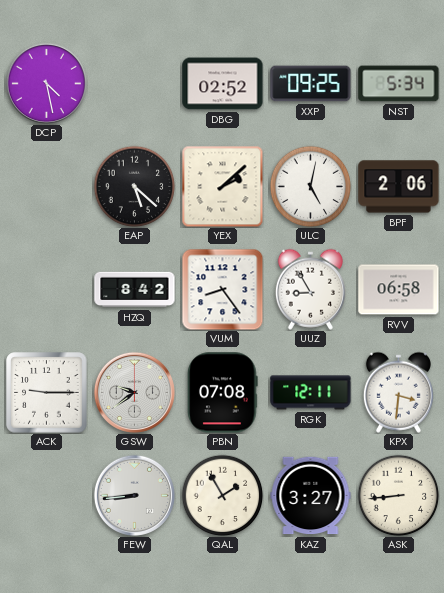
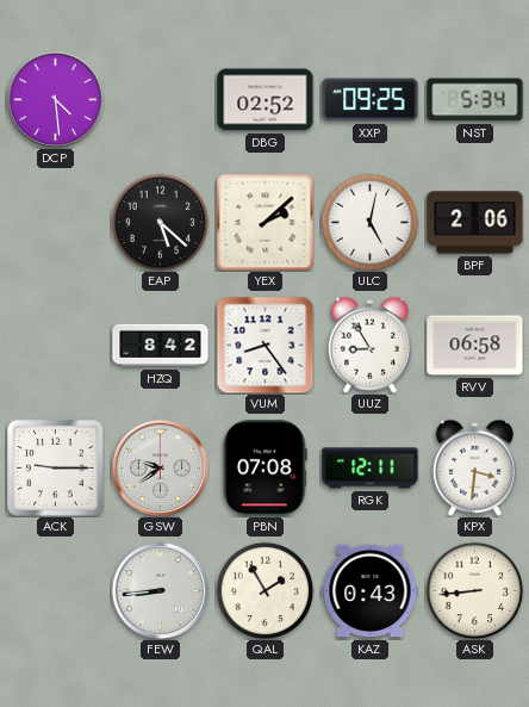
DCP: 4:28 -> 4:29
KAZ: 3:27 -> 0:43
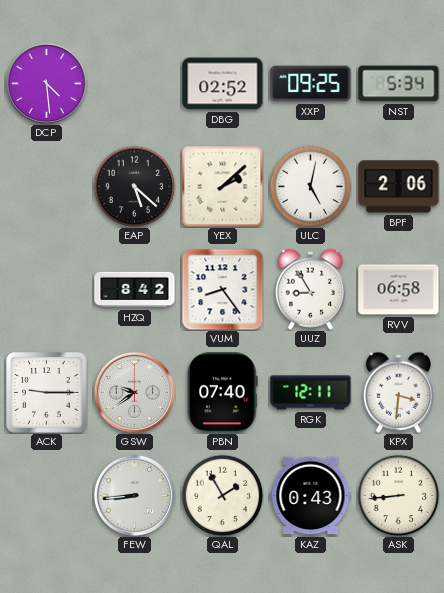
PBN: 07:08 -> 07:40
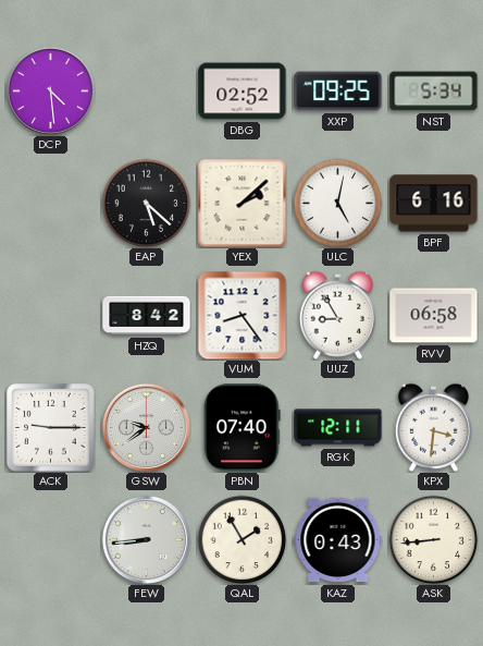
BPF: 2:06 -> 6:16
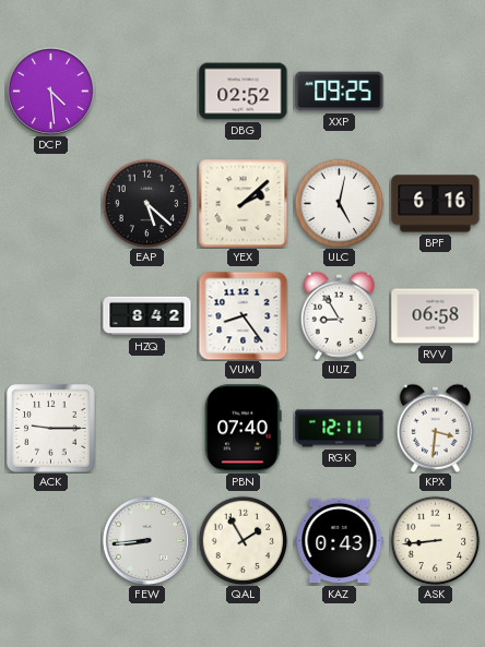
NST: 5:34 -> none
GSW: 9:39 -> none
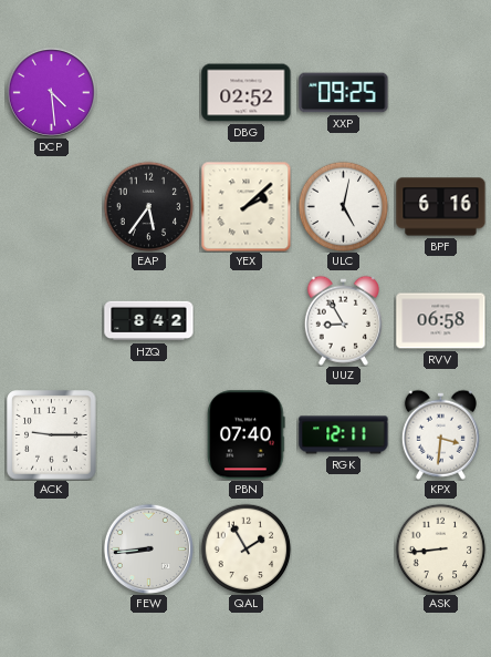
EAP: 5:22 -> 5:36
VUM: 8:24 -> none
KAZ: 0:43 -> none
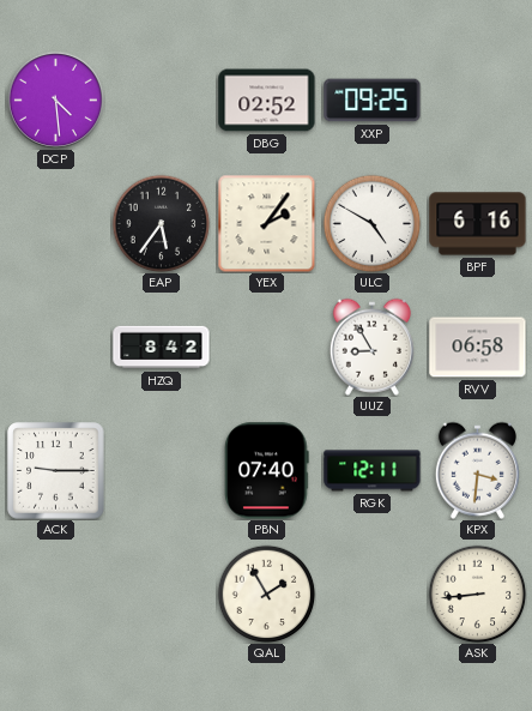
YEX: 2:08 -> 2:06
ULC: 5:02 -> 4:50
FEW: 8:44 -> none
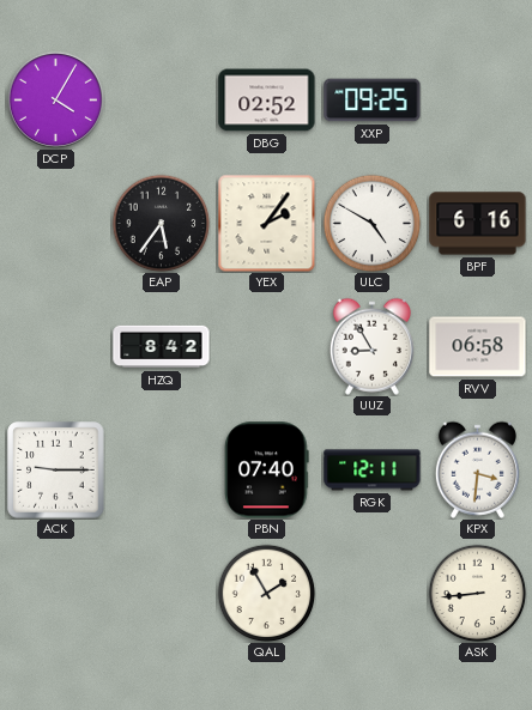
DCP: 4:29 -> 4:05
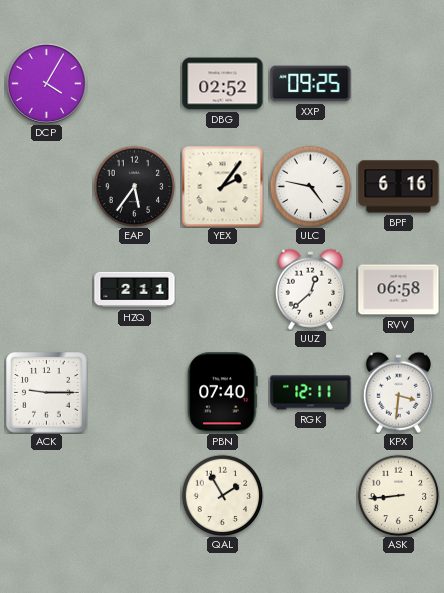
ULC: 4:50 -> 4:47
HZQ: 8:42 -> 2:11
UUZ: 8:55 -> 12:38
